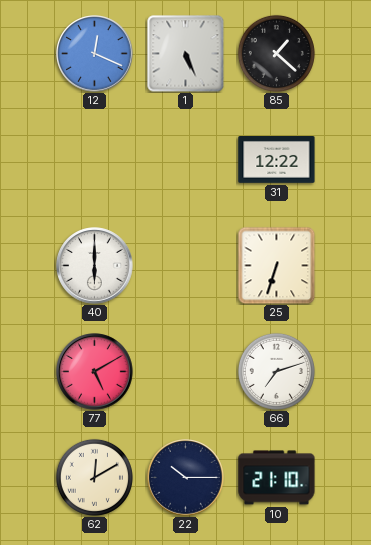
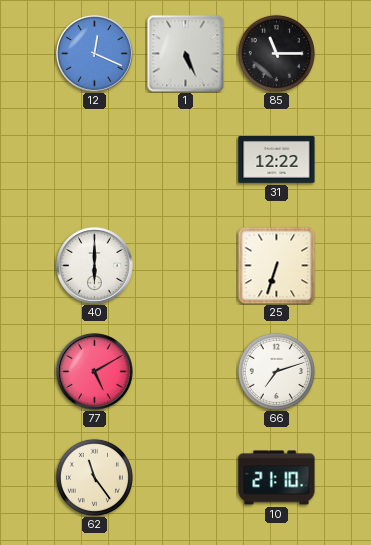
85: 1:22 -> 11:15
62: 12:10 -> 11:24
22: 10:15 -> none
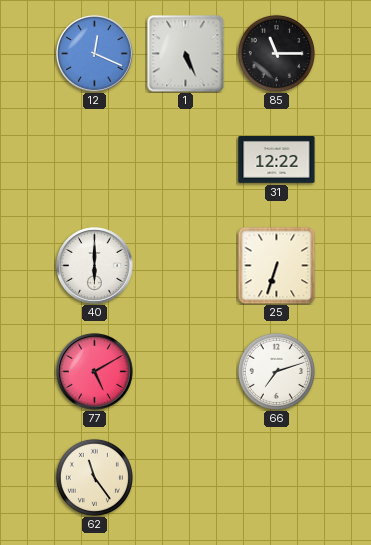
10: 21:10 -> none
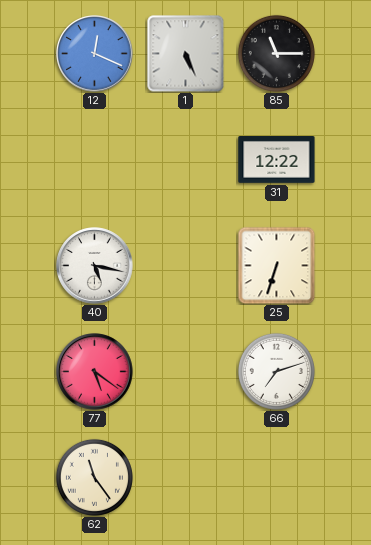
40: 6:00 -> 5:17
77: 5:10 -> 5:21
